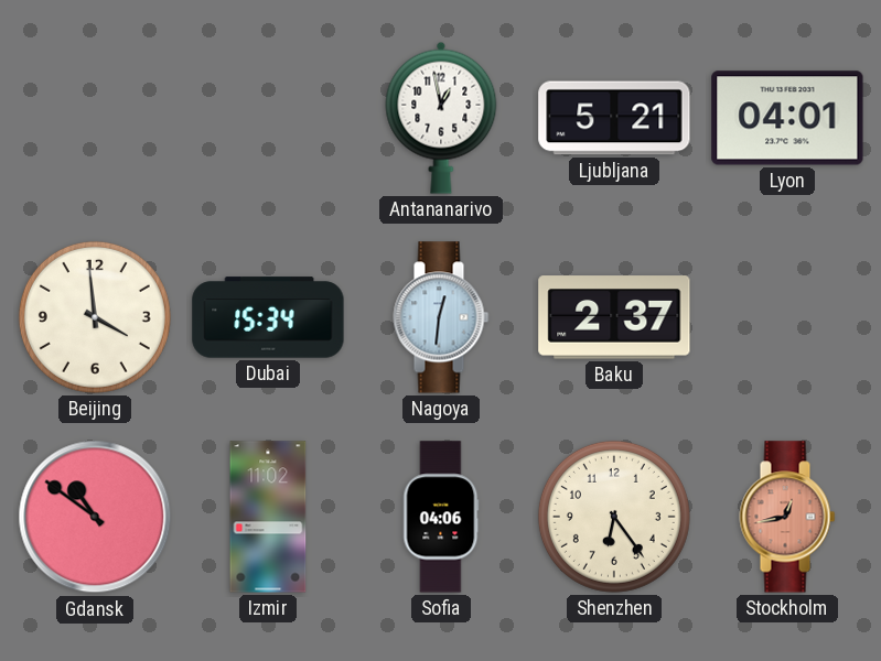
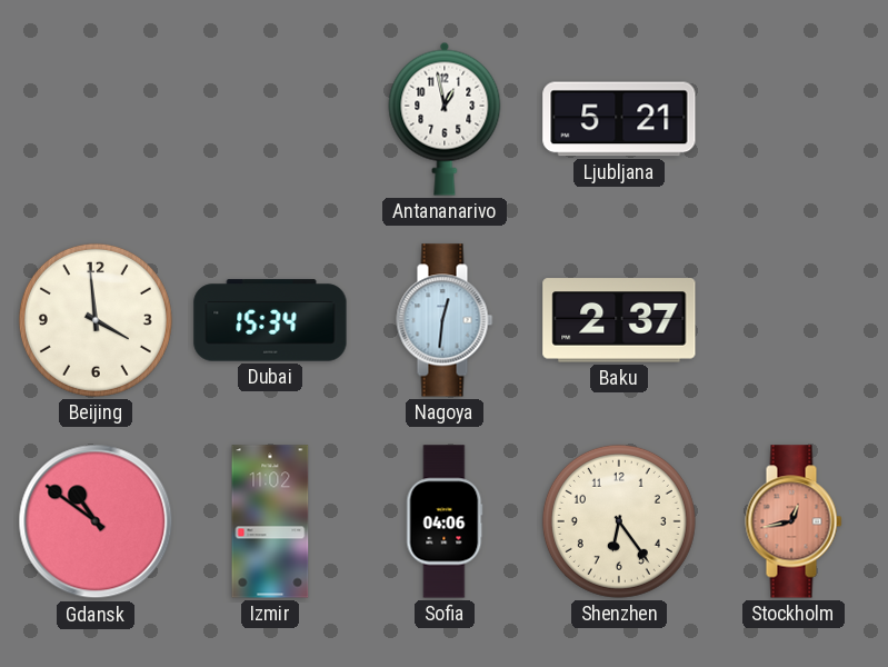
Lyon: 04:01 -> none
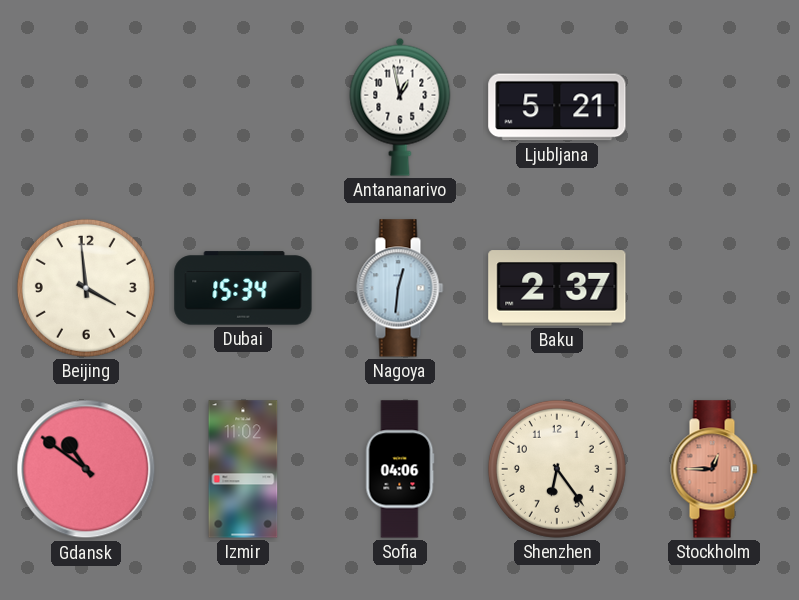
Stockholm: 12:43 -> 12:45
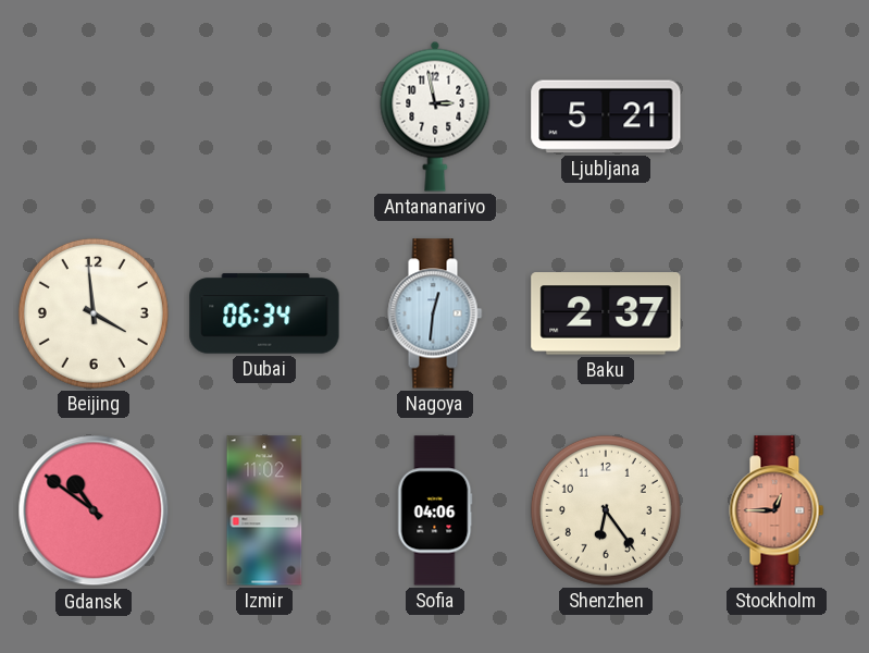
Antananarivo: 12:58 -> 2:58
Dubai: 15:34 -> 06:34
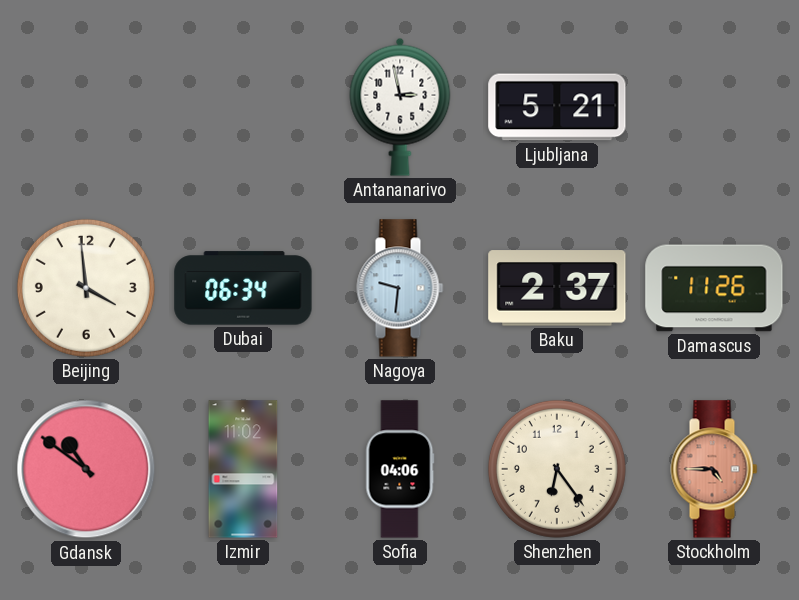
Nagoya: 12:31 -> 9:31
Damascus: none -> 11:26
Stockholm: 12:45 -> 4:45
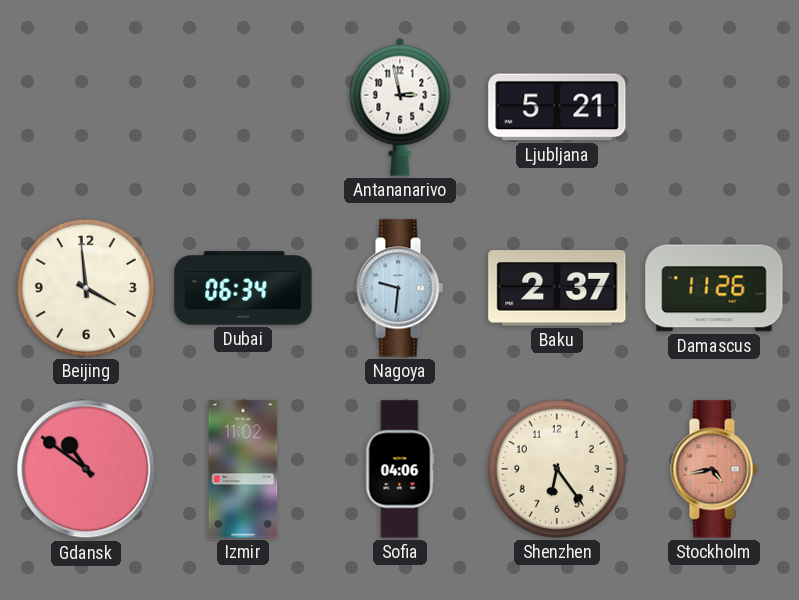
Stockholm: 4:45 -> 4:43
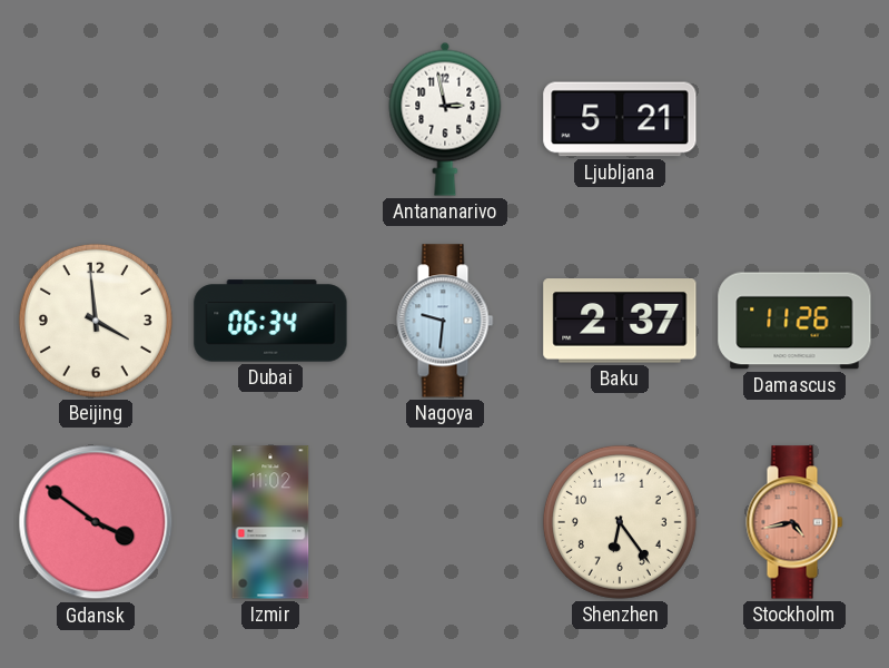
Gdansk: 10:51 -> 3:51
Sofia: 04:06 -> none
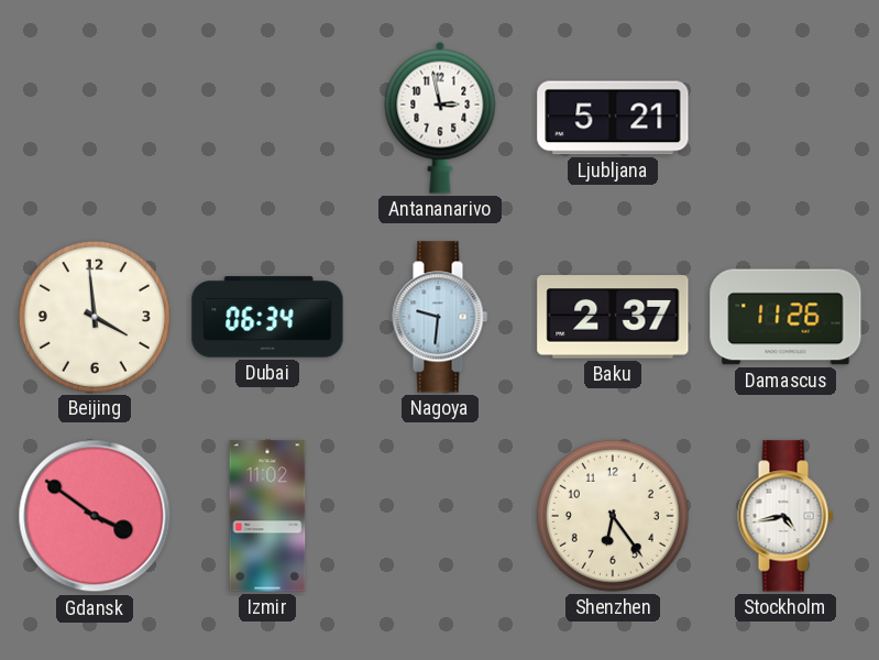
Stockholm dial: salmon -> white
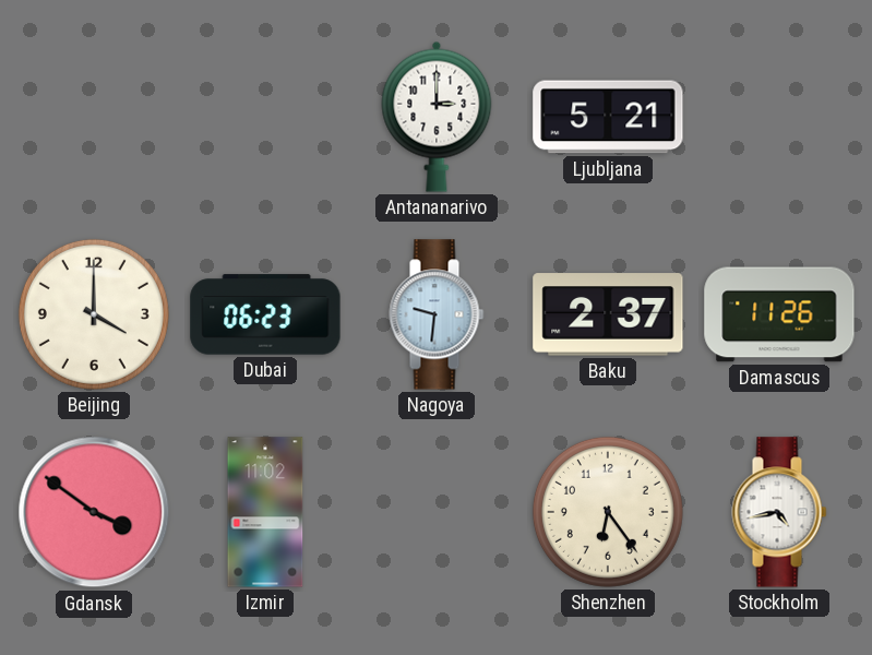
Antananarivo: 2:58 -> 3:00
Beijing: 3:59 -> 4:00
Dubai: 06:34 -> 06:23
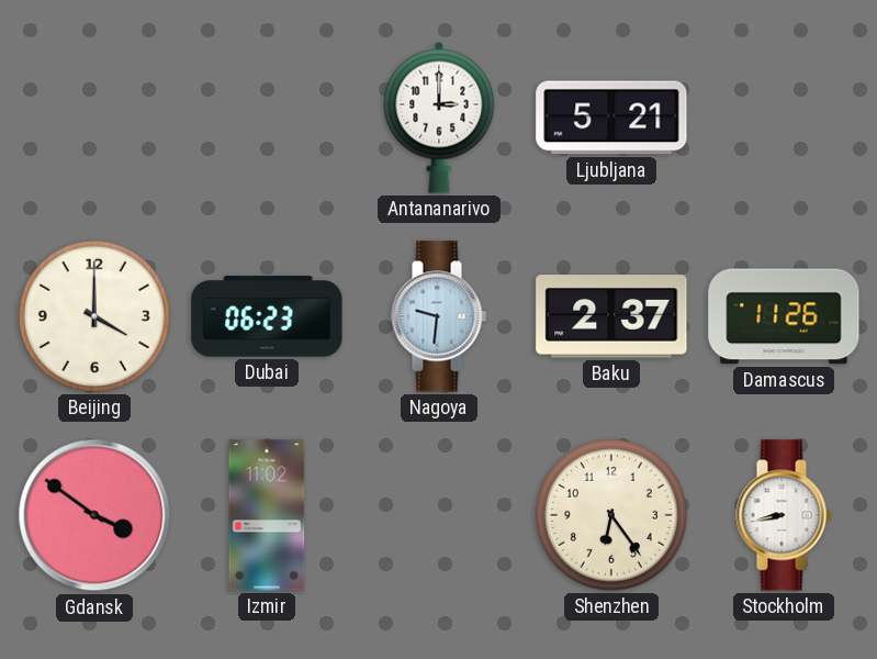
Stockholm: 4:43 -> 8:43
